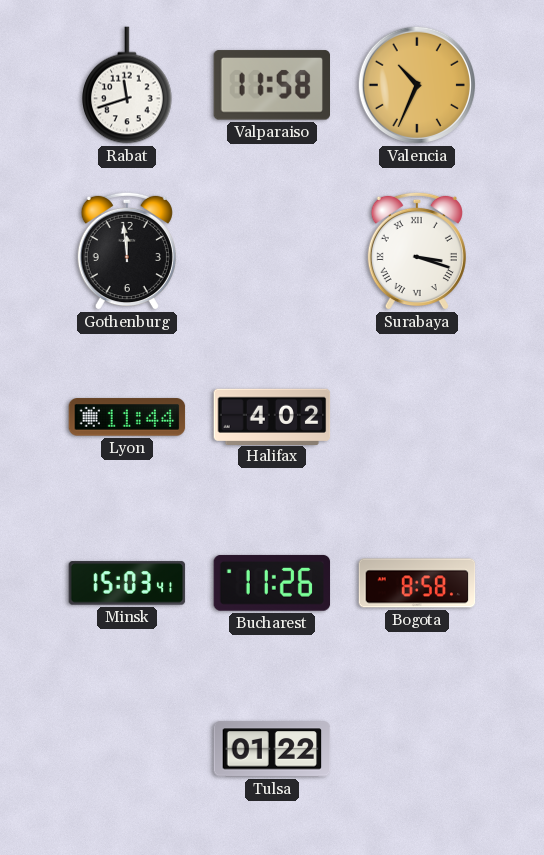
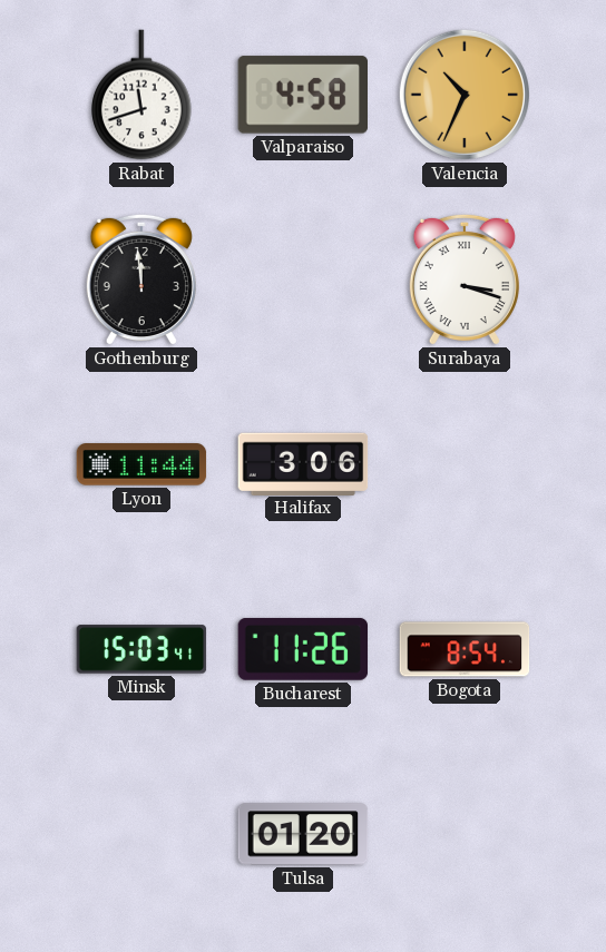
Valparaiso: 11:58 -> 4:58
Halifax: 4:02 -> 3:06
Bogota: 8:58 -> 8:54
Tulsa: 01:22 -> 01:20
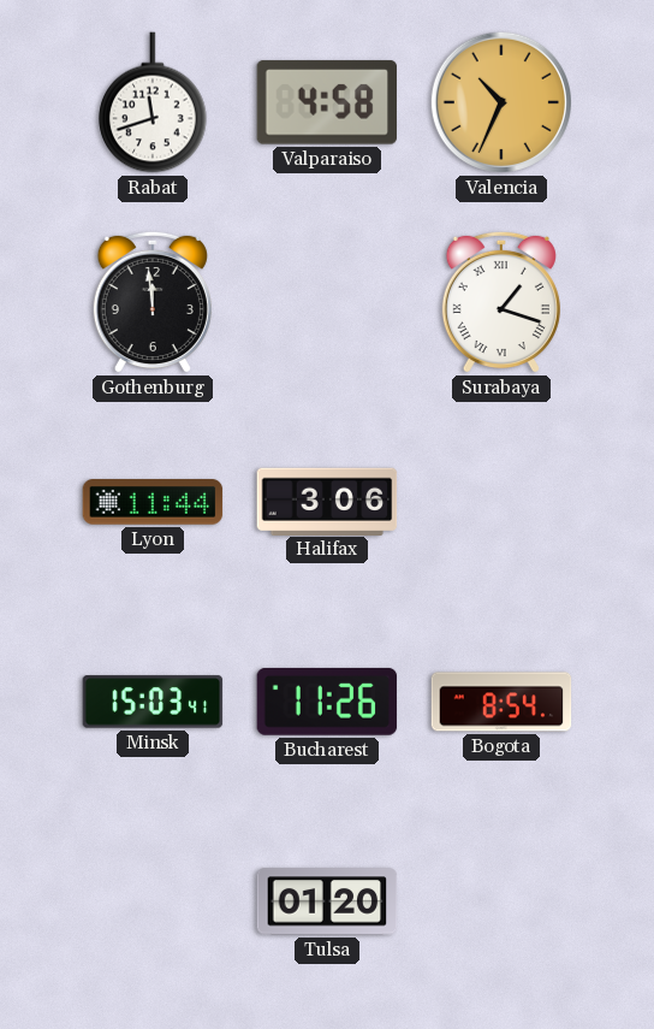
Surabaya: 3:18 -> 1:18
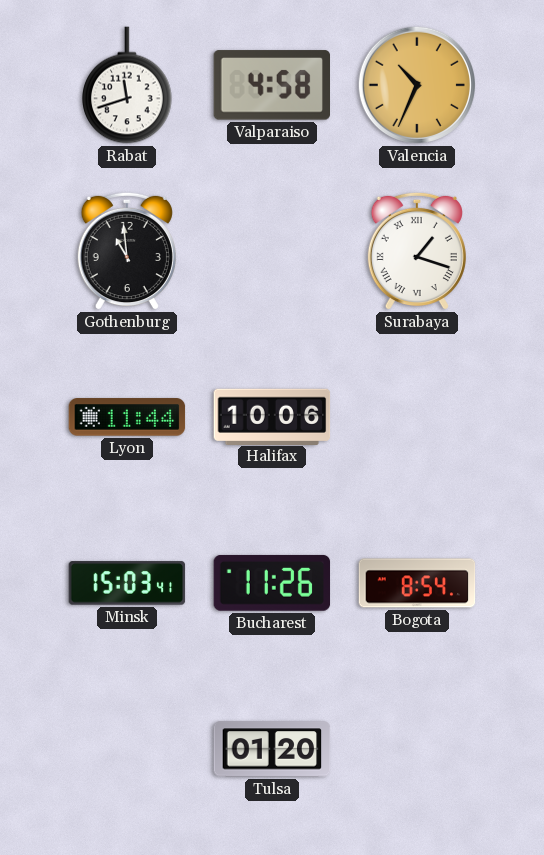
Gothenburg: 11:59 -> 10:59
Halifax: 3:06 -> 10:06
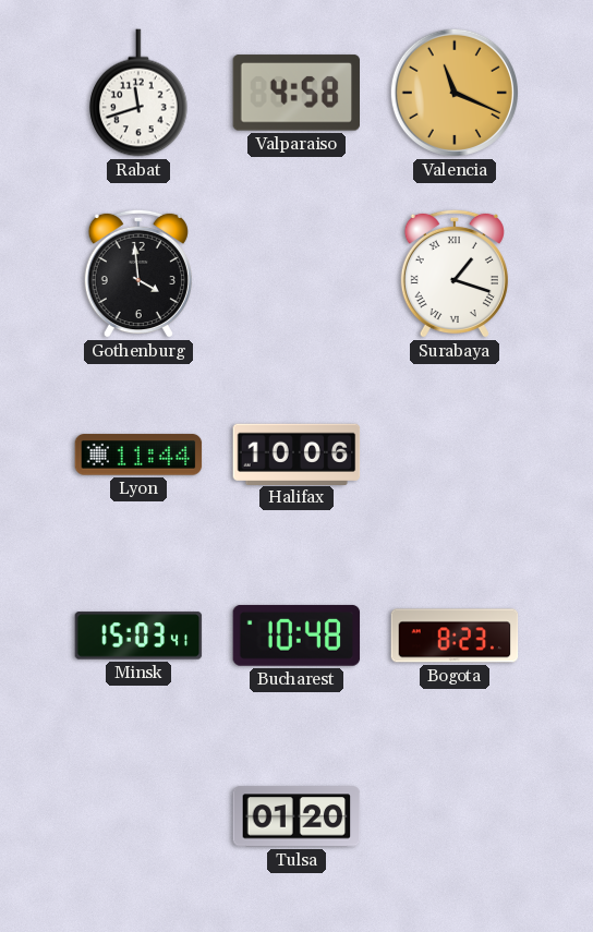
Valencia: 10:34 -> 11:19
Gothenburg: 10:59 -> 3:59
Bucharest: 11:26 -> 10:48
Bogota: 8:54 -> 8:23
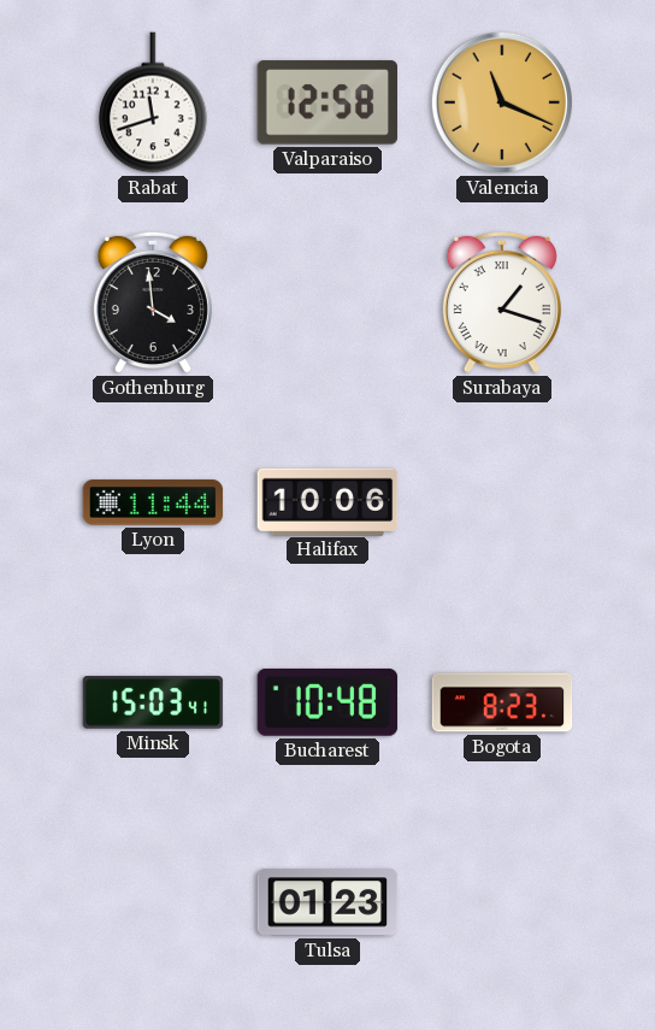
Valparaiso: 4:58 -> 12:58
Tulsa: 01:20 -> 01:23
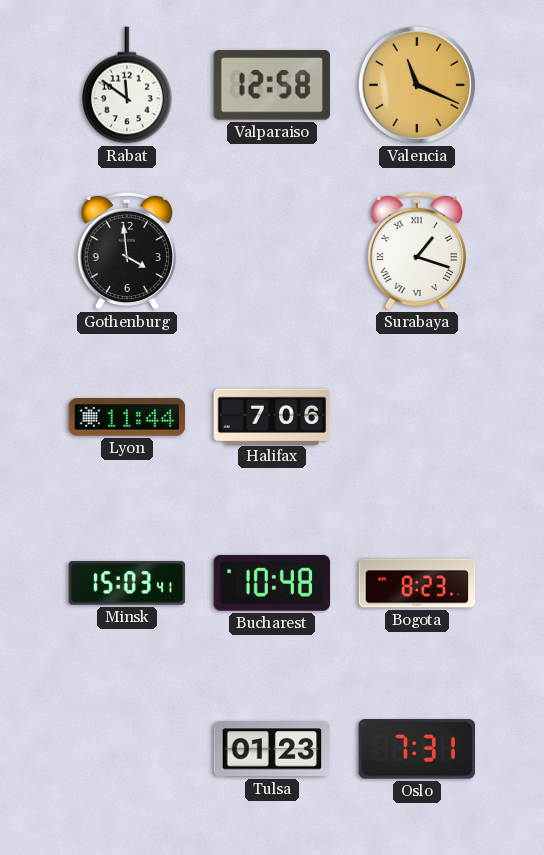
Rabat: 11:42 -> 11:51
Halifax: 10:06 -> 7:06
Oslo: none -> 7:31
